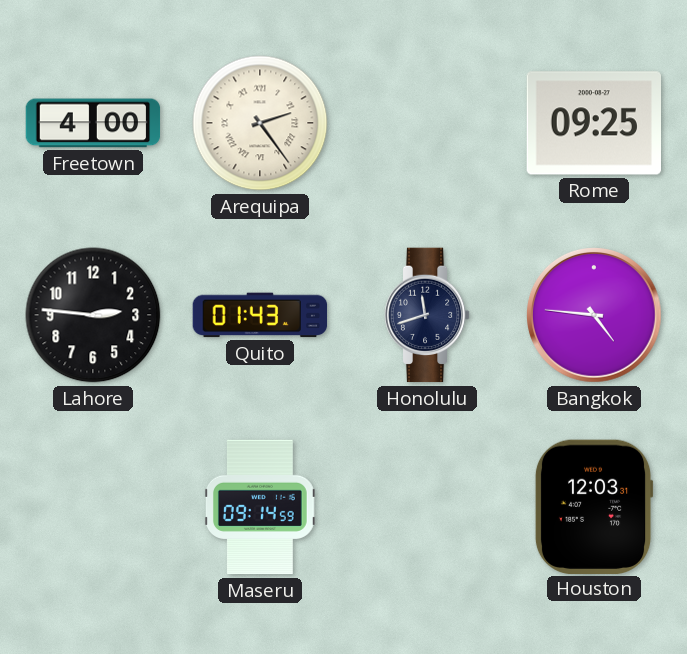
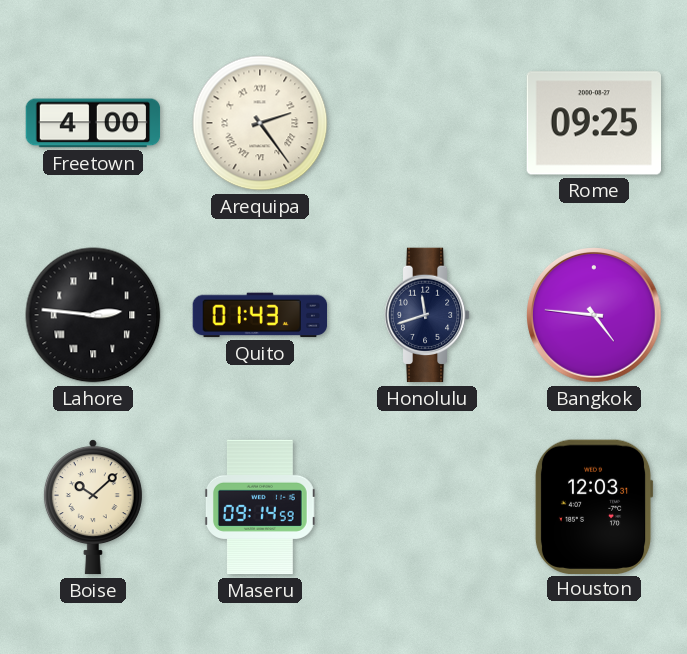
Lahore numerals: Arabic -> Roman
Boise: none -> 10:08
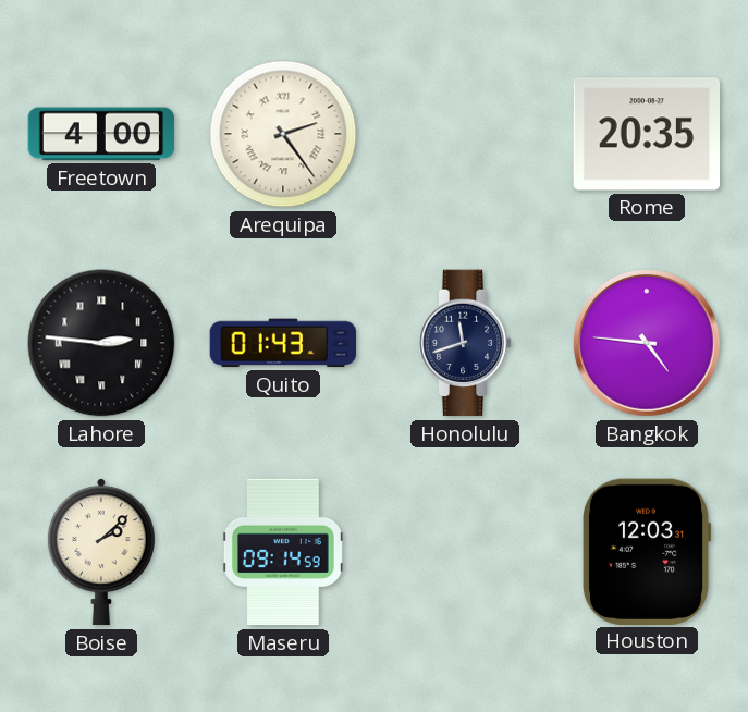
Rome: 09:25 -> 20:35
Boise: 10:08 -> 2:08
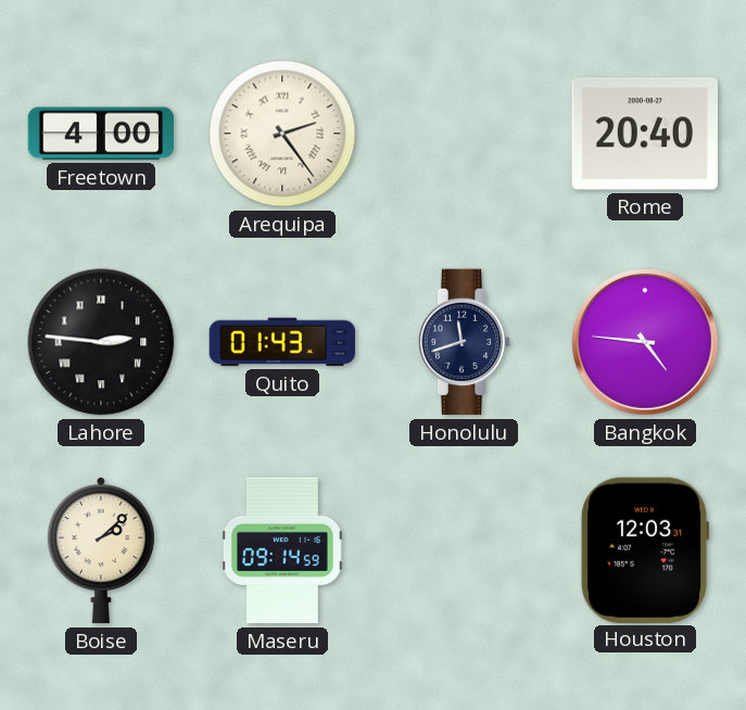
Rome: 20:35 -> 20:40
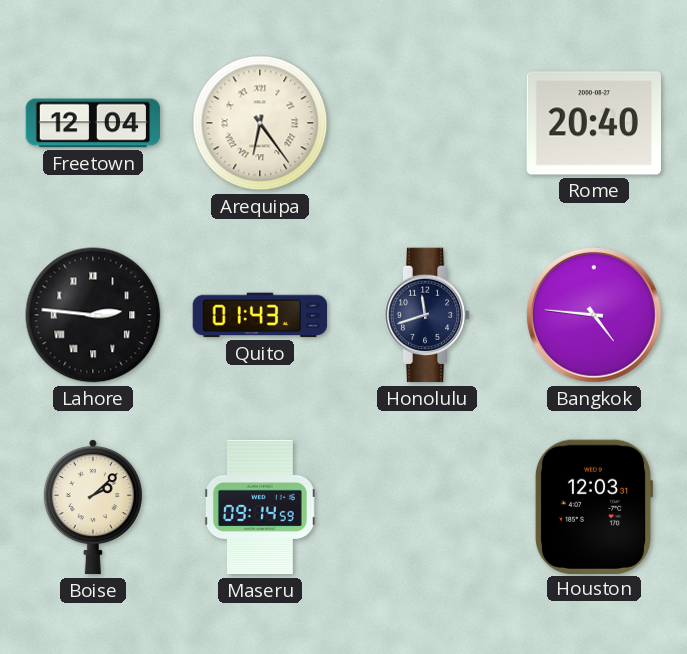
Freetown: 4:00 -> 12:04
Arequipa: 2:24 -> 6:24
